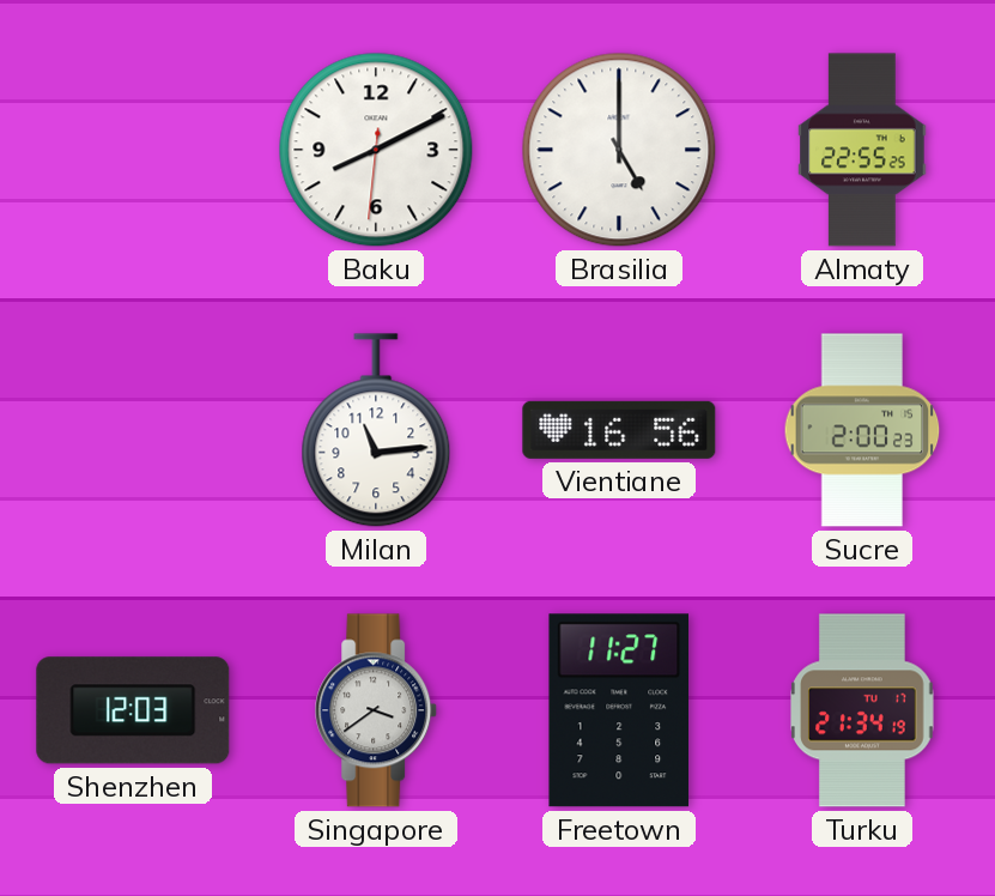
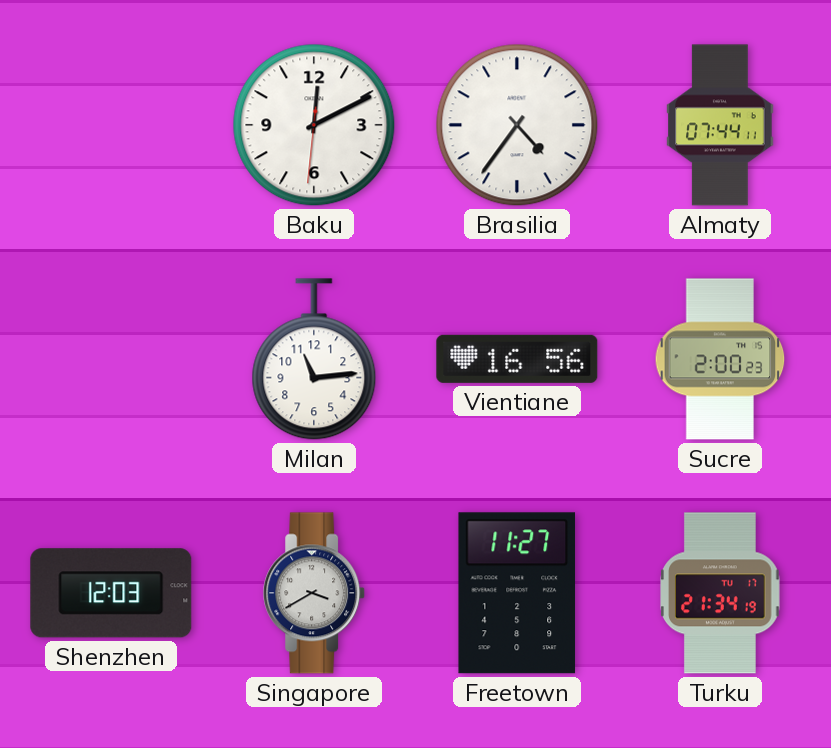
Baku: 8:10 -> 12:10
Brasilia: 5:00 -> 4:36
Almaty: 22:55 -> 07:44
Singapore: 3:39 -> 3:40
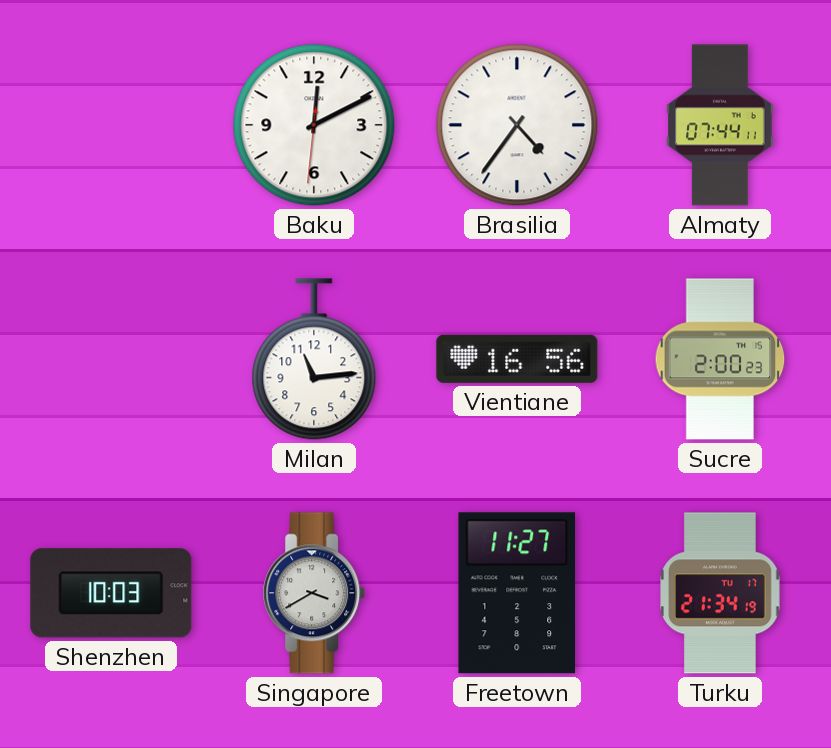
Shenzhen: 12:03 -> 10:03
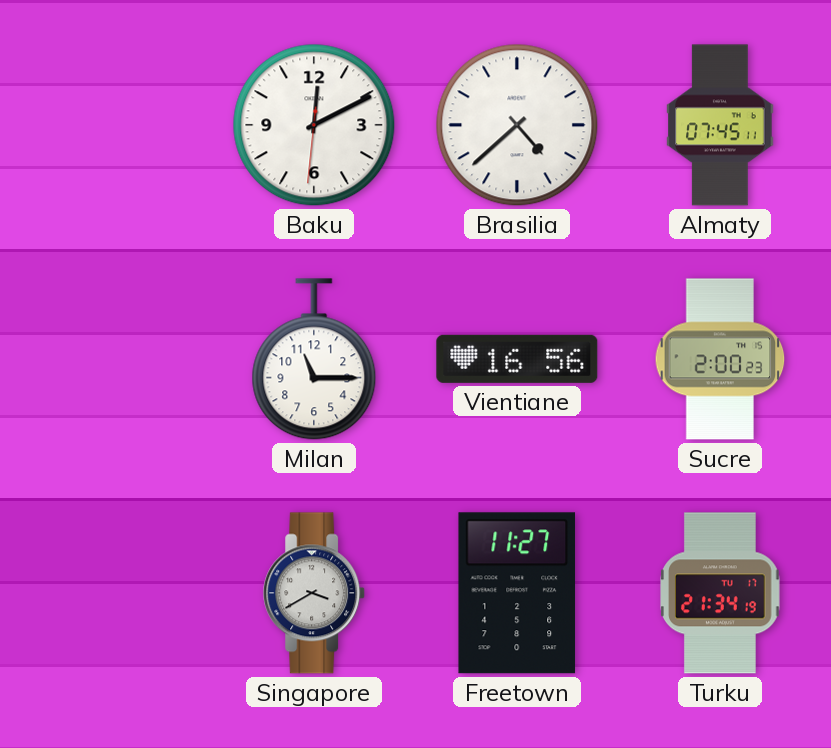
Brasilia: 4:36 -> 4:38
Almaty: 07:44 -> 07:45
Milan: 11:14 -> 11:15
Shenzhen: 10:03 -> none
